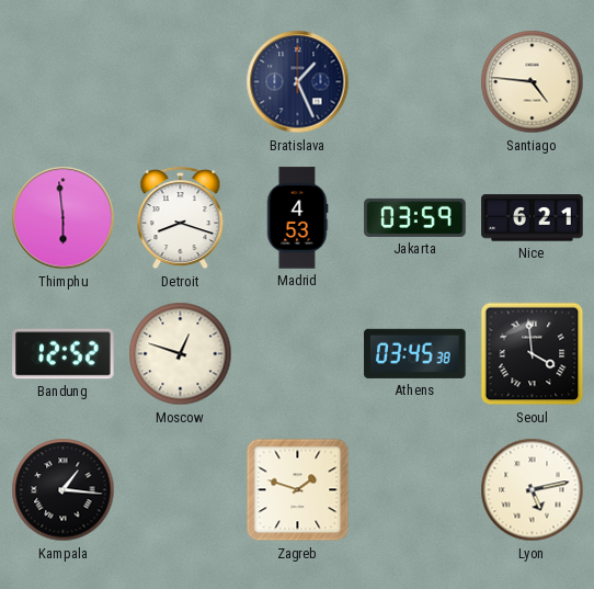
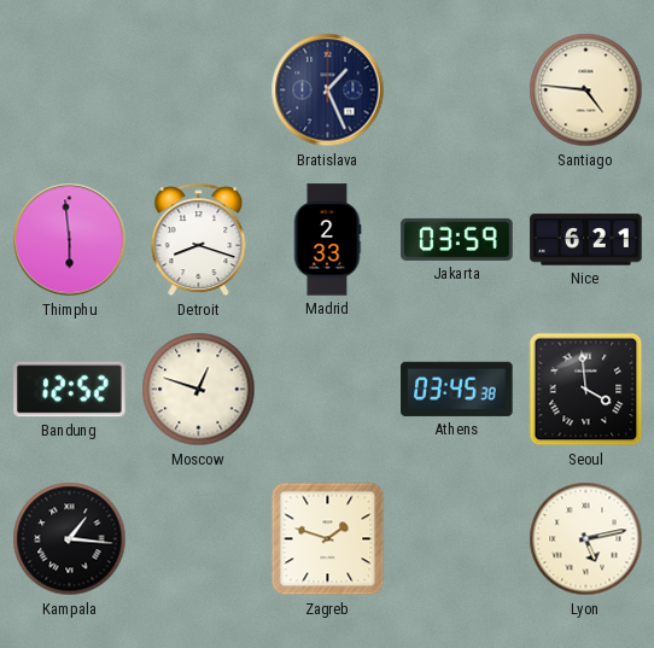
Madrid: 4:53 -> 2:33
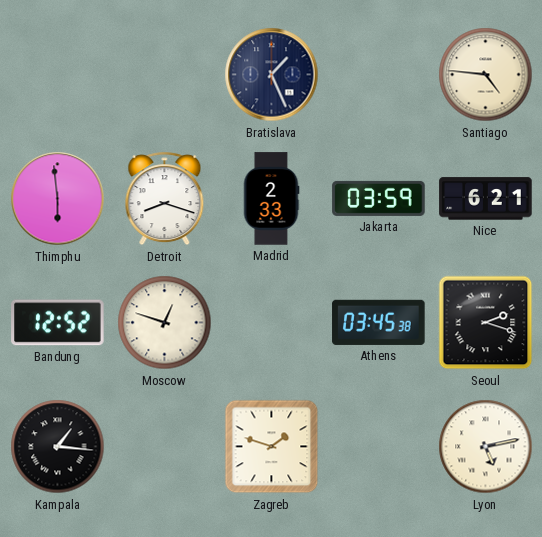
Seoul: 3:59 -> 2:18
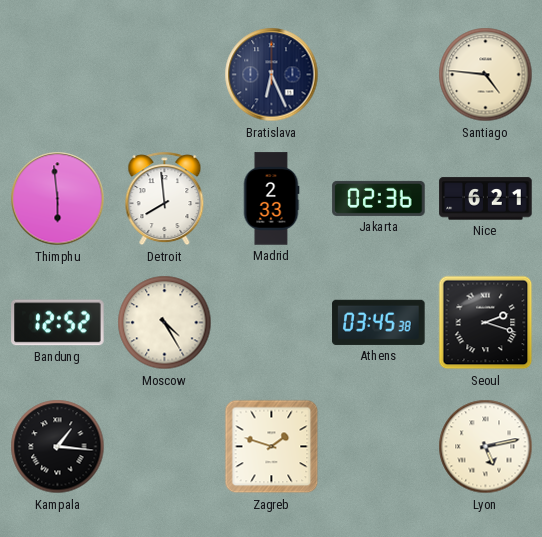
Bratislava: 1:26 -> 6:26
Detroit: 8:18 -> 7:59
Jakarta: 03:59 -> 02:36
Moscow: 12:48 -> 4:25
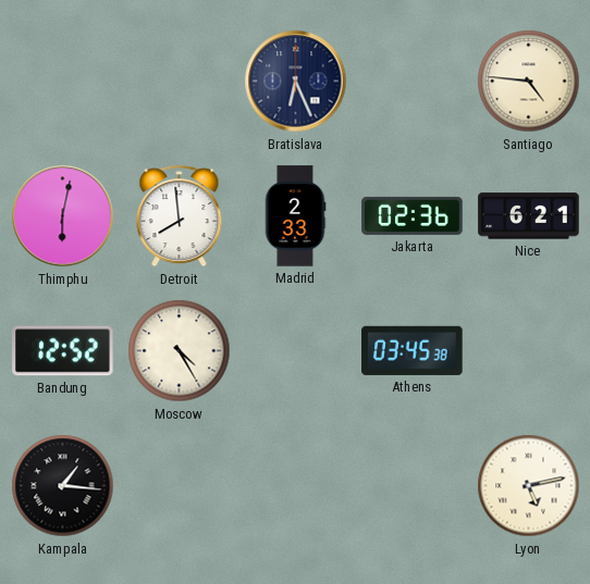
Thimphu: 5:59 -> 6:02
Seoul: 2:18 -> none
Zagreb: 1:48 -> none
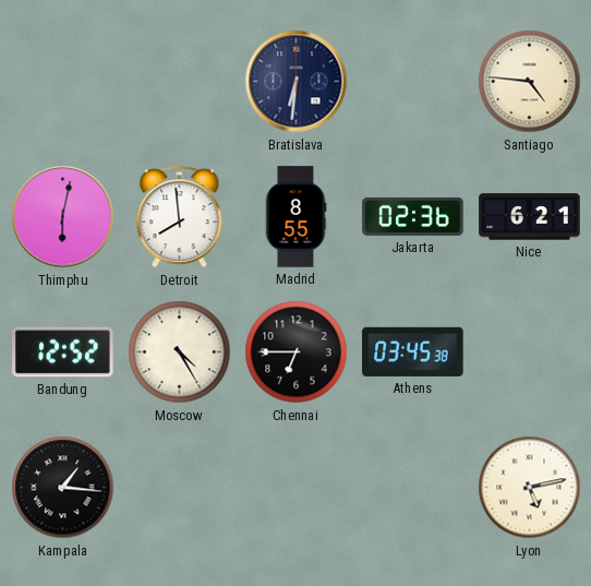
Bratislava: 6:26 -> 6:31
Madrid: 2:33 -> 8:55
Chennai: none -> 6:45
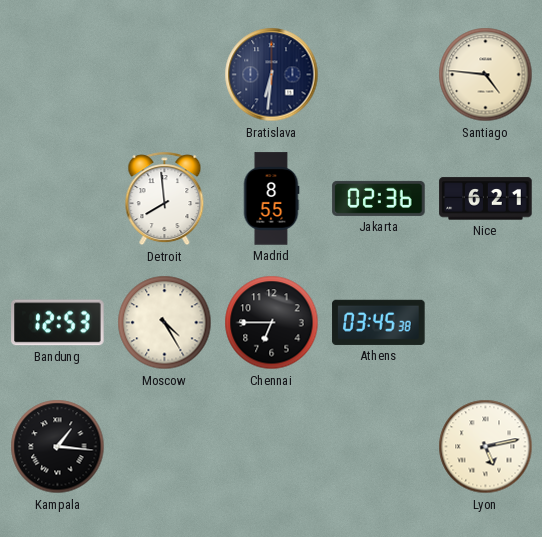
Thimphu: 6:02 -> none
Bandung: 12:52 -> 12:53
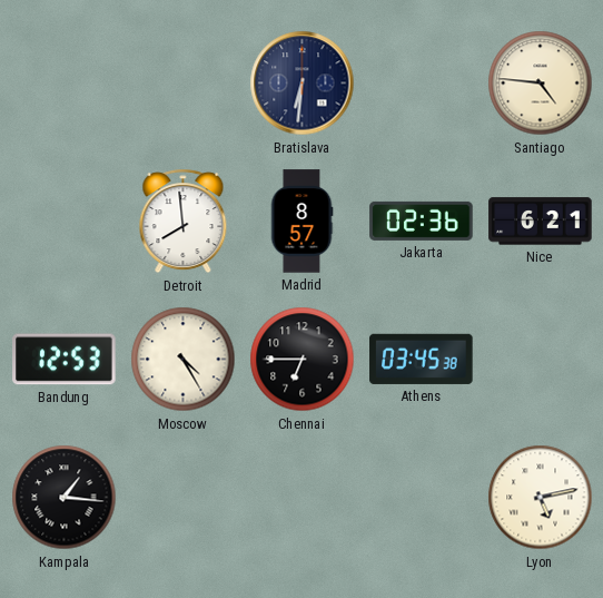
Madrid: 8:55 -> 8:57
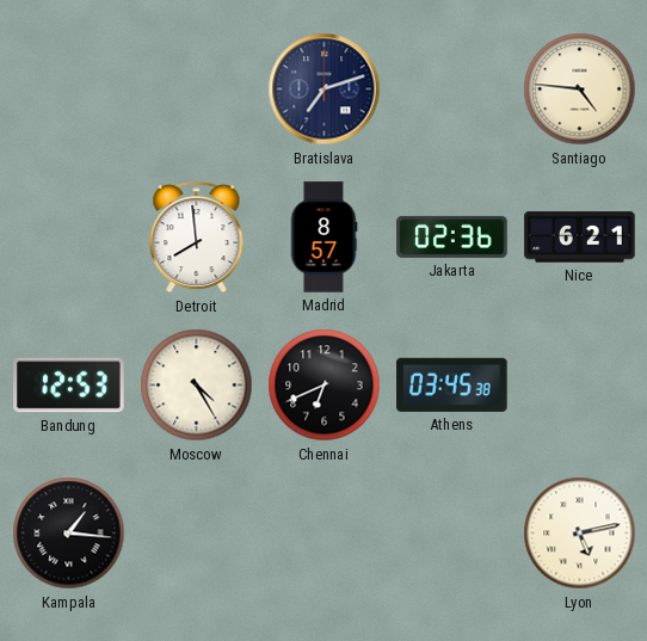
Bratislava: 6:31 -> 7:12
Chennai: 6:45 -> 6:41
